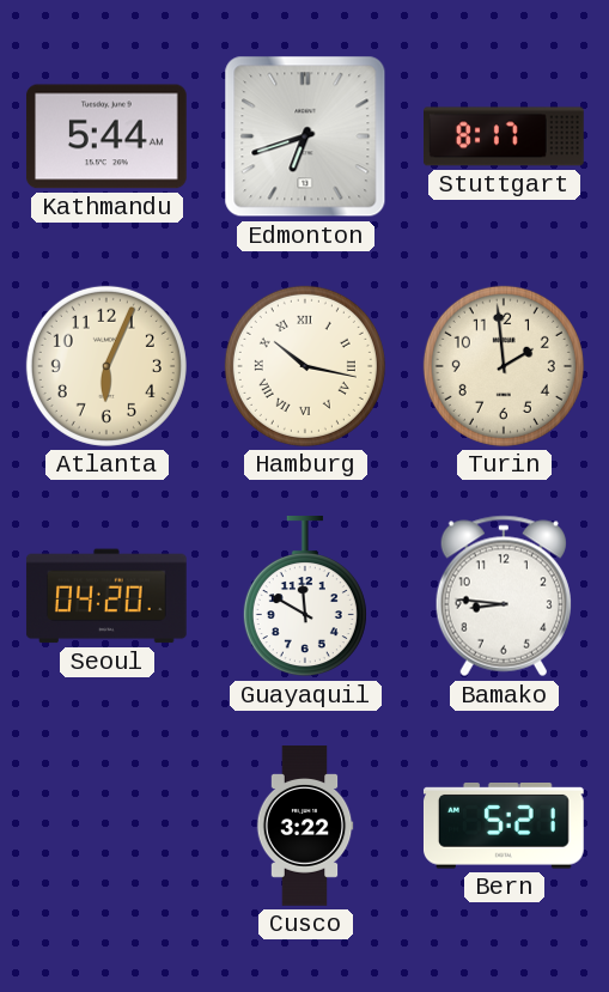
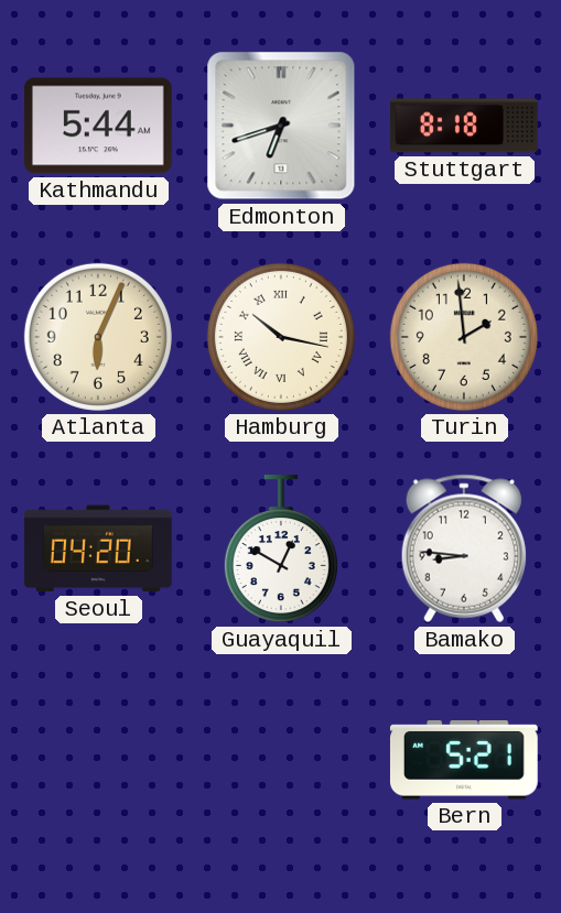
Stuttgart: 8:17 -> 8:18
Guayaquil: 11:50 -> 12:50
Cusco: 3:22 -> none
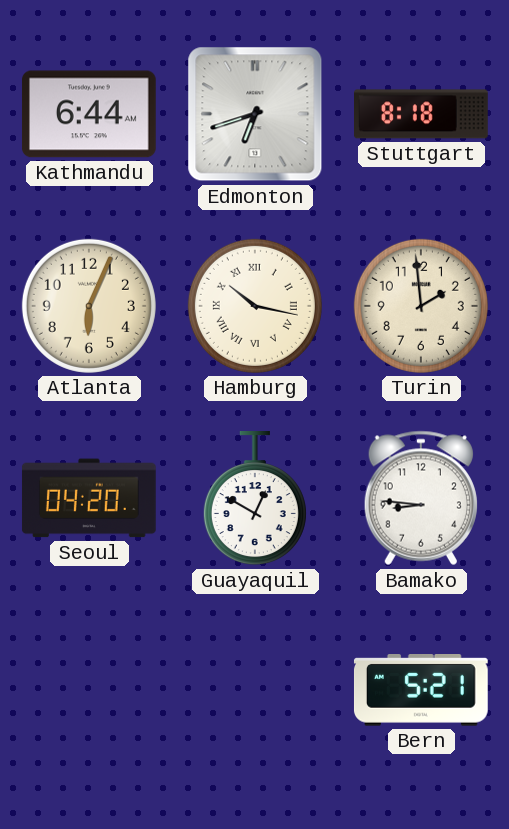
Kathmandu: 5:44 -> 6:44
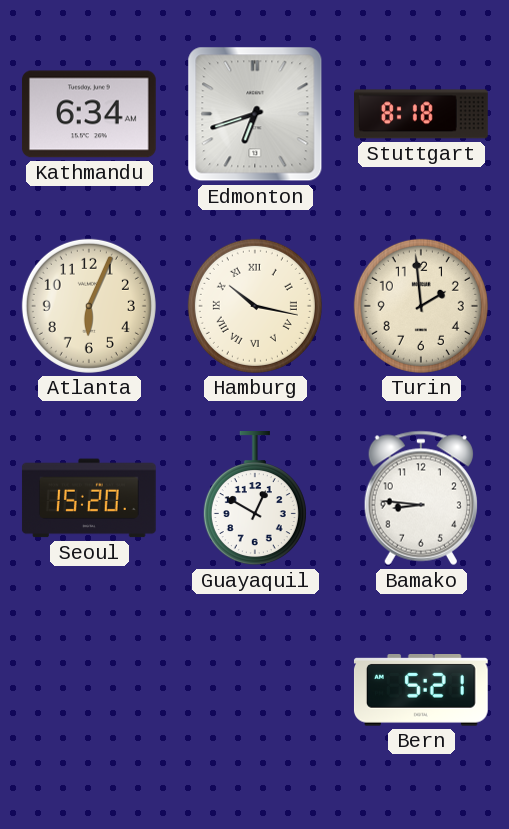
Kathmandu: 6:44 -> 6:34
Seoul: 04:20 -> 15:20
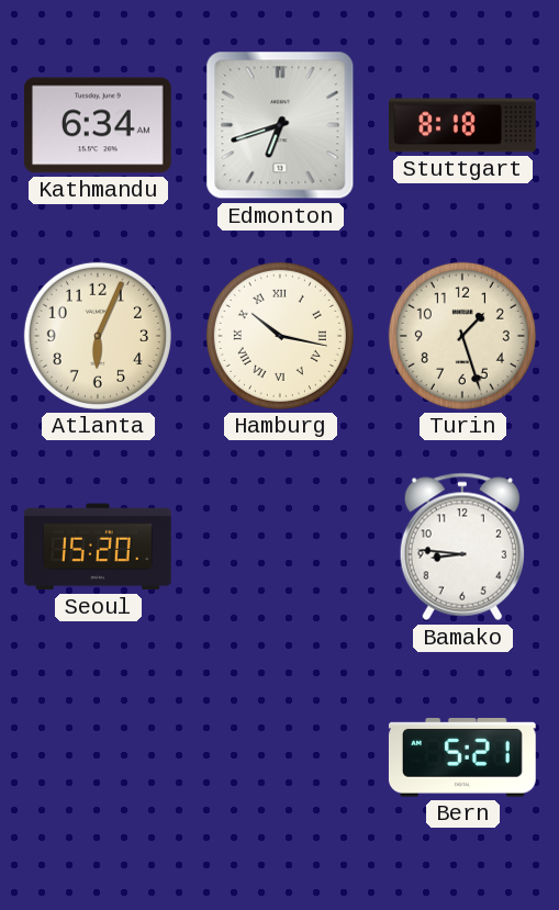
Turin: 1:59 -> 1:27
Guayaquil: 12:50 -> none
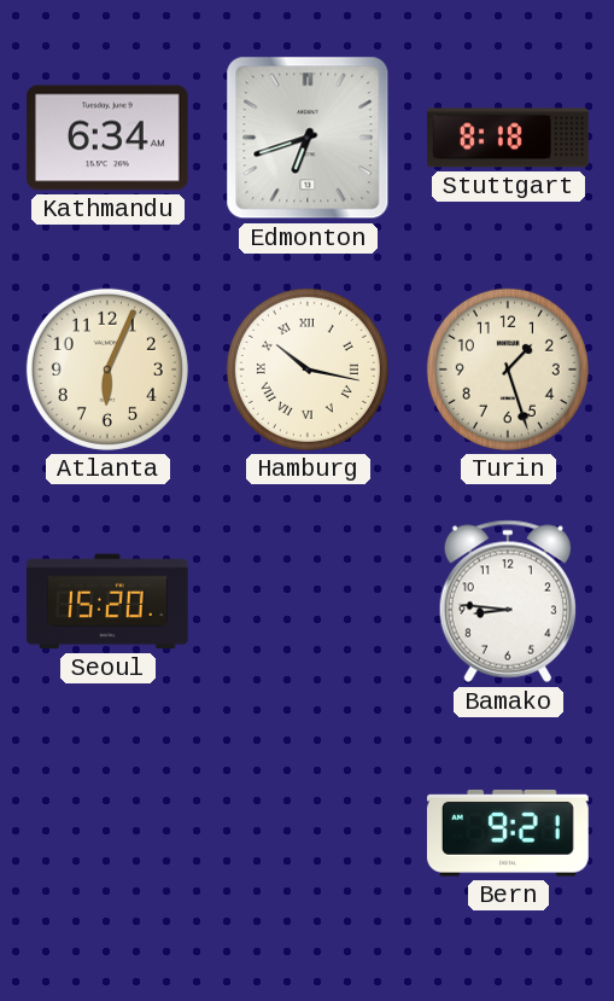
Bern: 5:21 -> 9:21
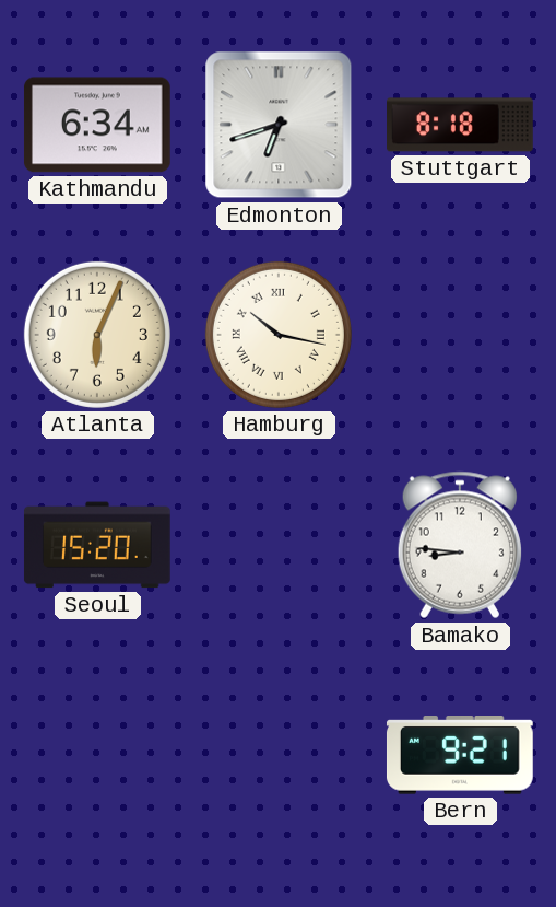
Turin: 1:27 -> none
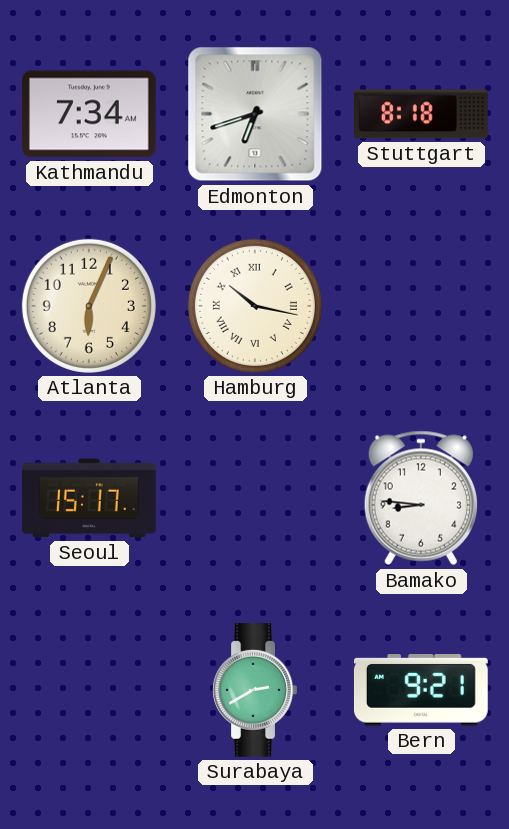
Kathmandu: 6:34 -> 7:34
Seoul: 15:20 -> 15:17
Surabaya: none -> 2:40
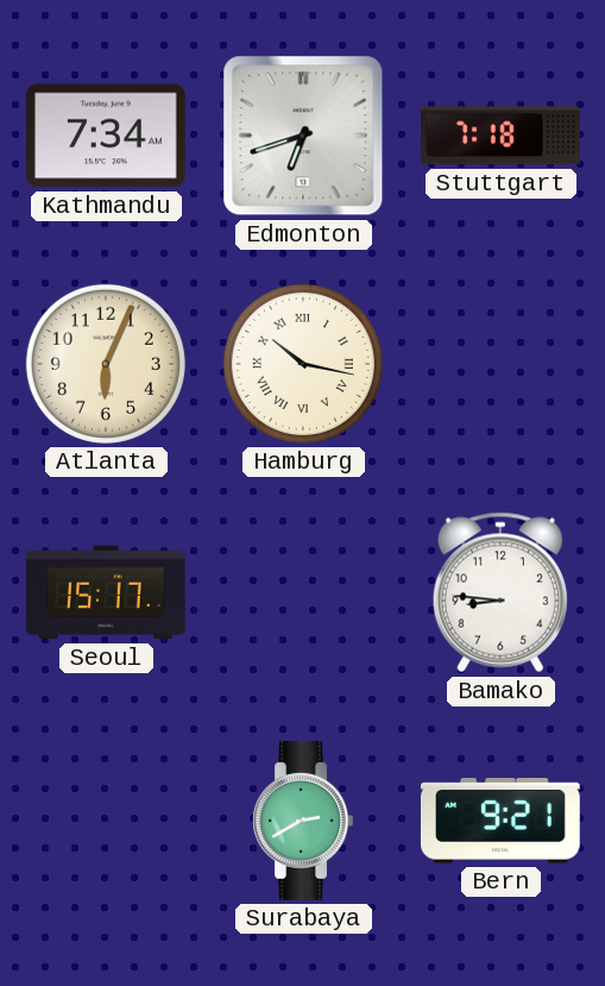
Stuttgart: 8:18 -> 7:18
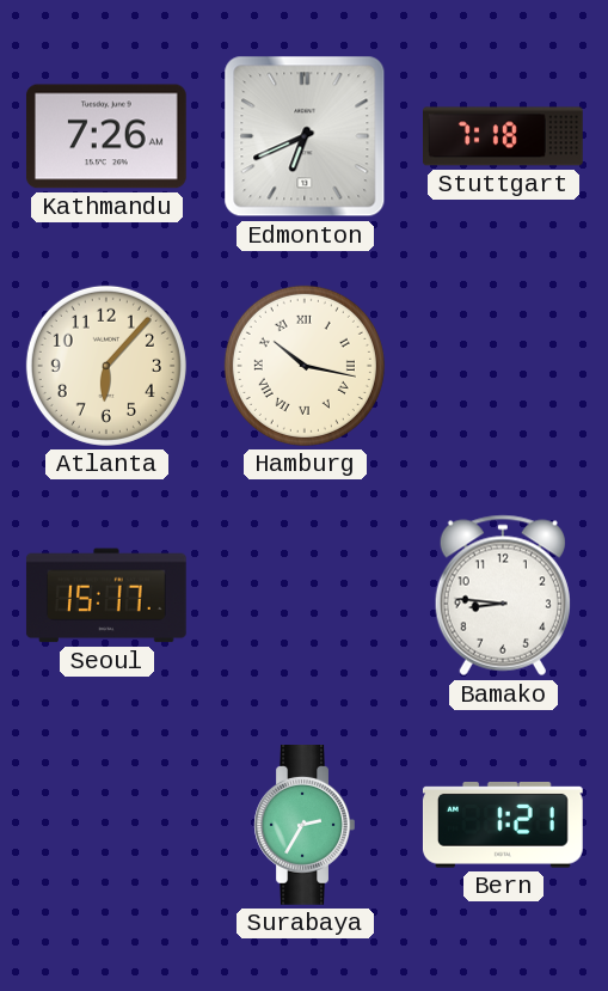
Kathmandu: 7:34 -> 7:26
Edmonton: 6:42 -> 6:41
Atlanta: 6:04 -> 6:07
Surabaya: 2:40 -> 2:35
Bern: 9:21 -> 1:21
